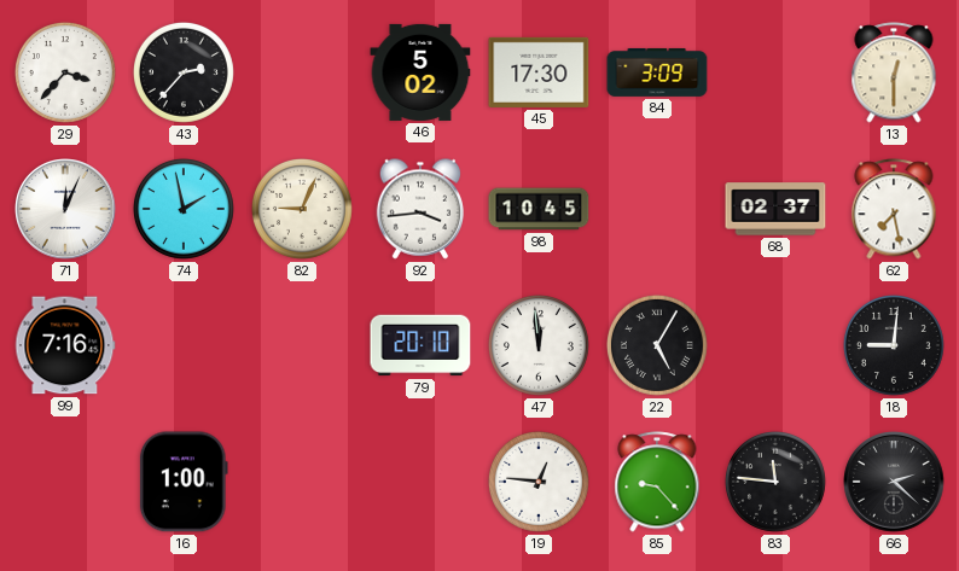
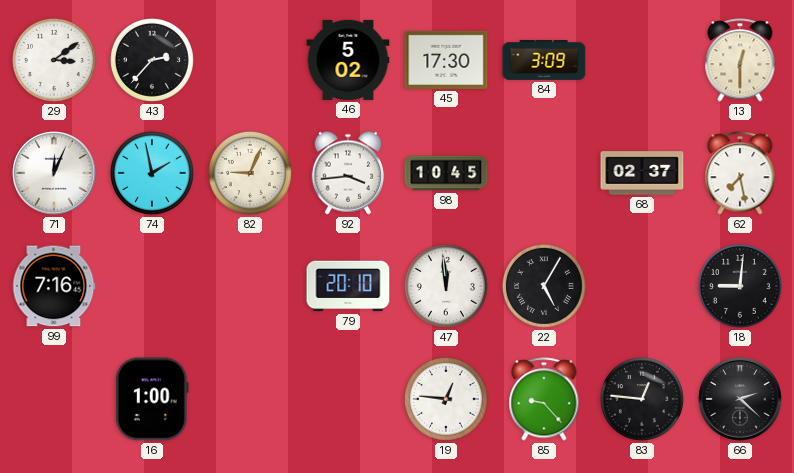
29: 3:37 -> 3:09
83: 11:46 -> 12:46
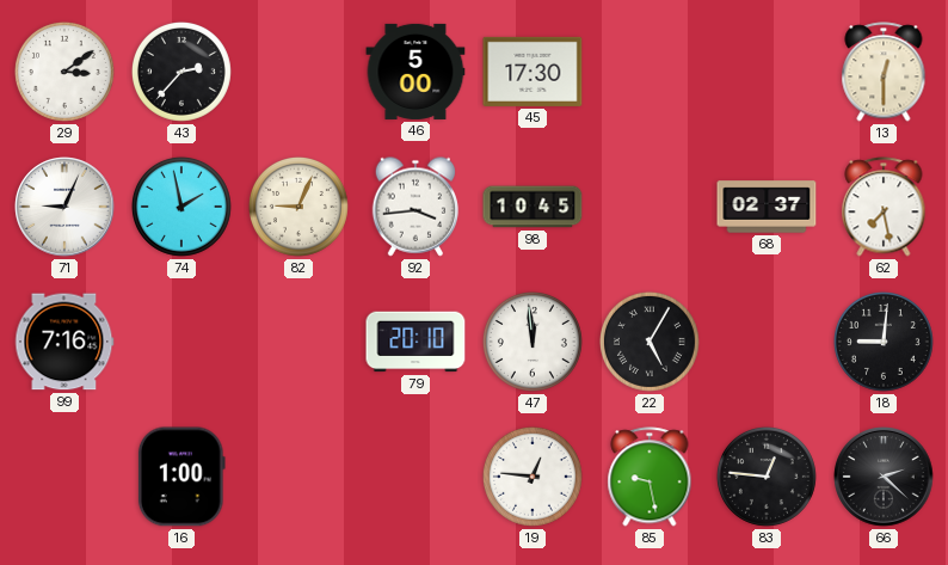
46: 5:02 -> 5:00
84: 3:09 -> none
71: 12:04 -> 9:04
85: 9:23 -> 9:28
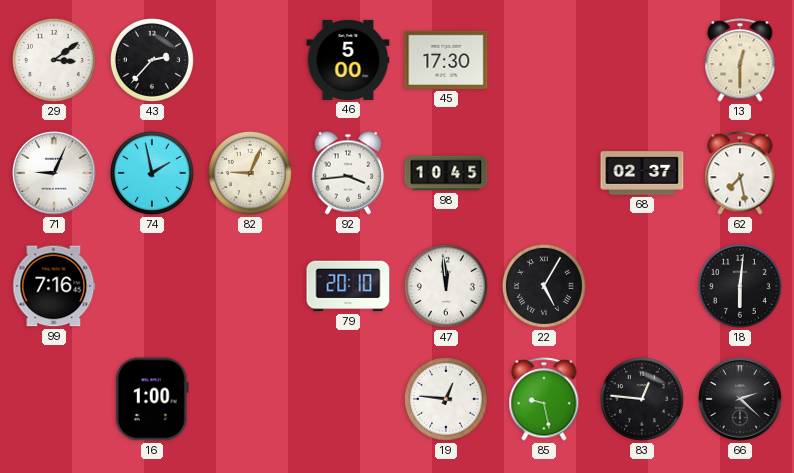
18: 9:01 -> 6:01
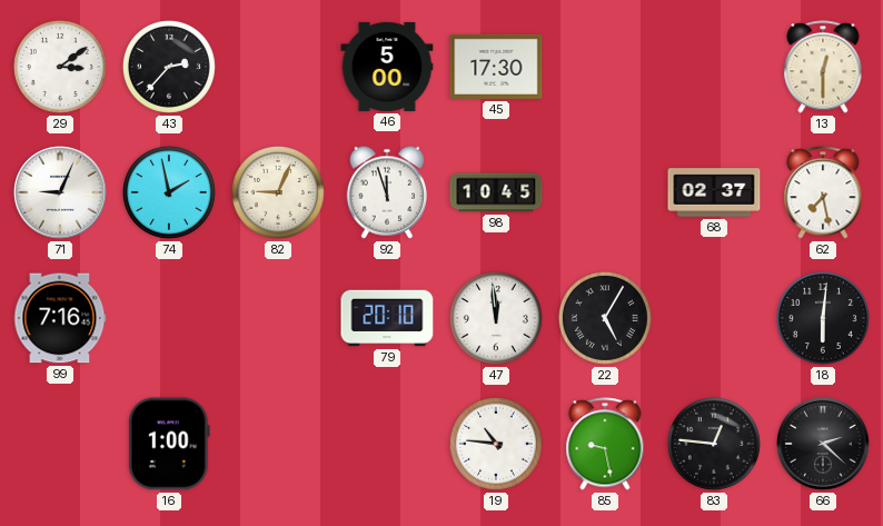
92: 3:44 -> 11:57
19: 12:46 -> 10:46
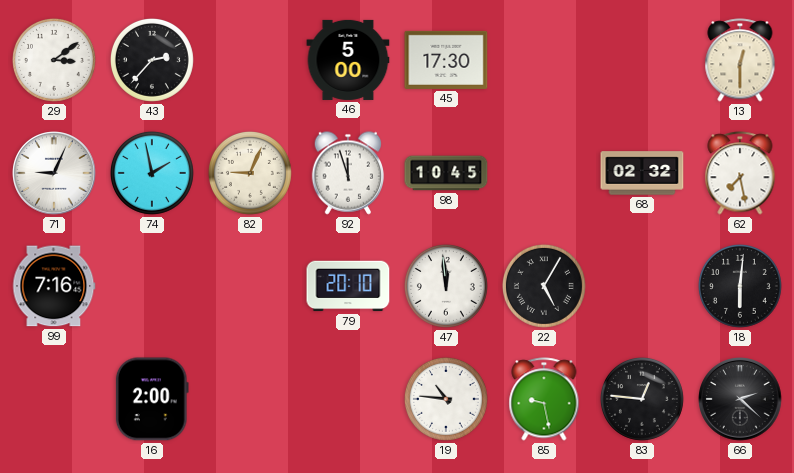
68: 02:37 -> 02:32
16: 1:00 -> 2:00
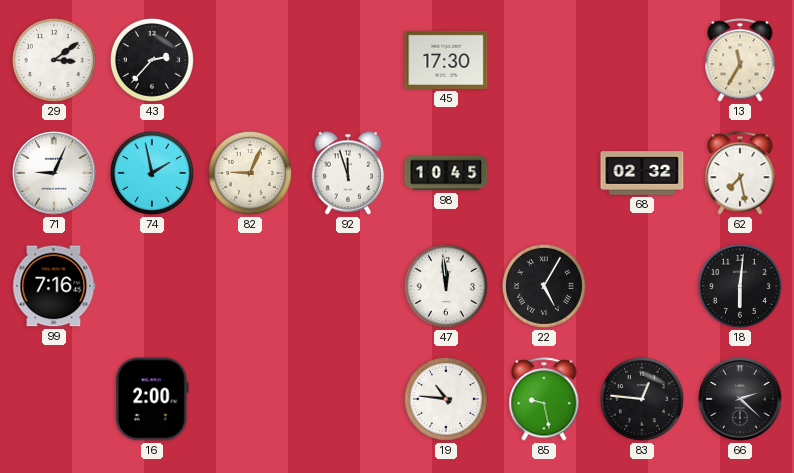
46: 5:00 -> none
13: 12:30 -> 11:35
79: 20:10 -> none
